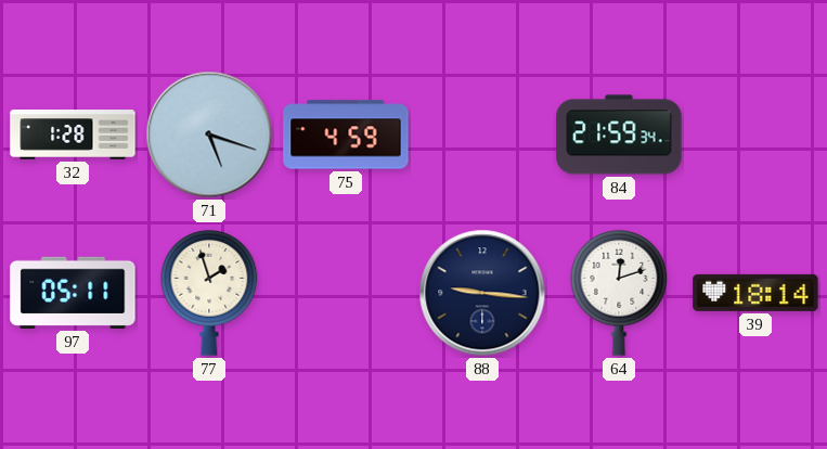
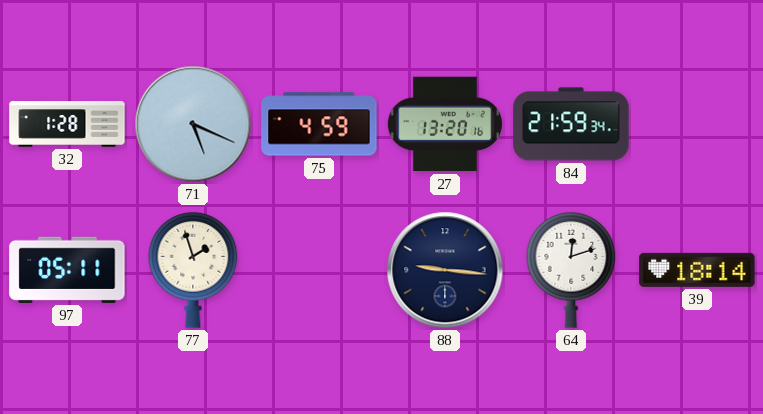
71: 5:18 -> 5:19
27: none -> 13:20
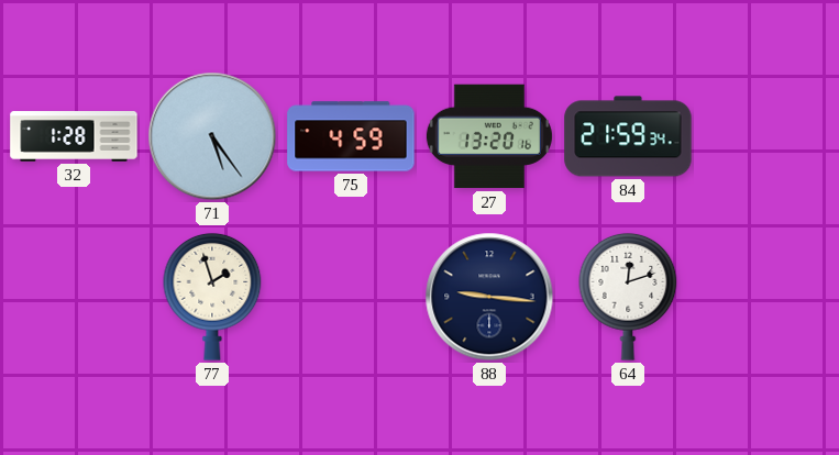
71: 5:19 -> 5:24
97: 05:11 -> none
39: 18:14 -> none
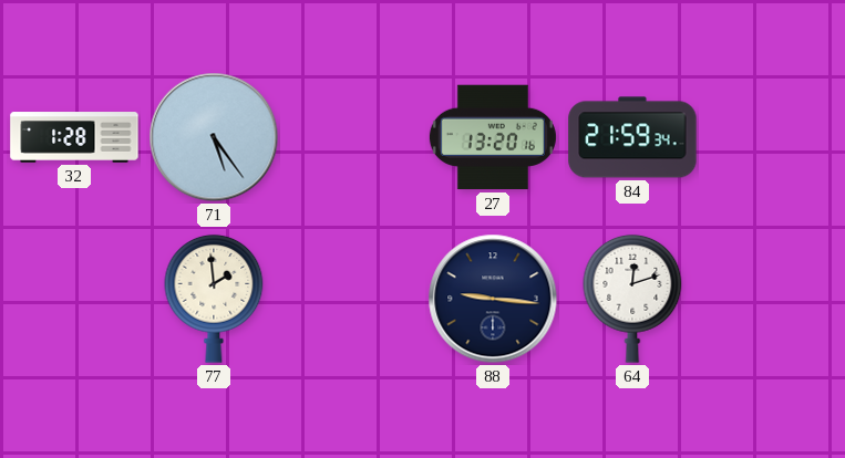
75: 4:59 -> none
77: 1:57 -> 1:59
